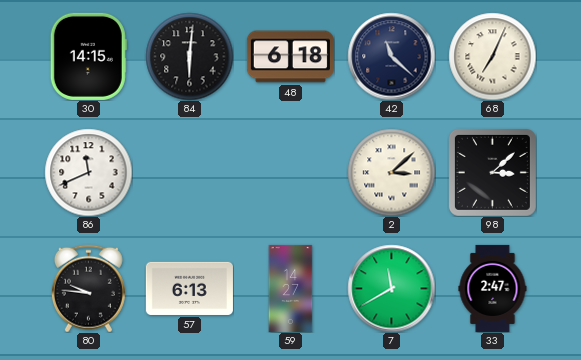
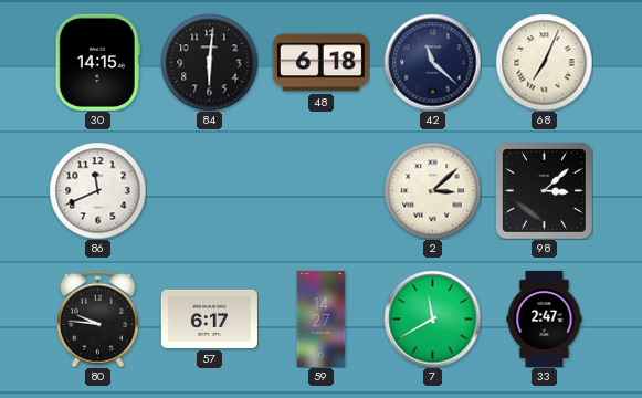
57: 6:13 -> 6:17
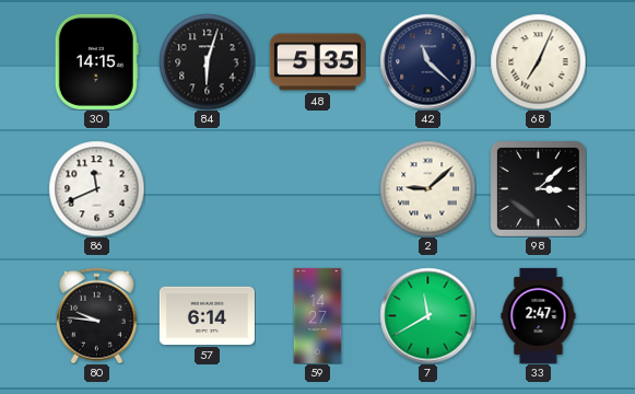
84: 6:01 -> 6:03
48: 6:18 -> 5:35
2: 3:08 -> 9:08
57: 6:17 -> 6:14
